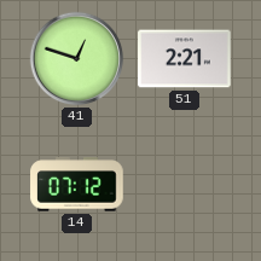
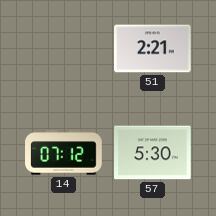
41: 12:48 -> none
57: none -> 5:30
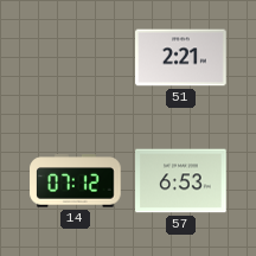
57: 5:30 -> 6:53
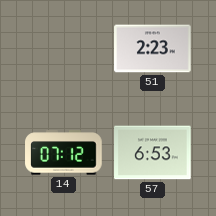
51: 2:21 -> 2:23
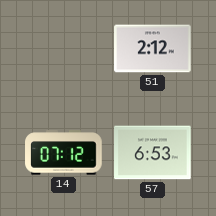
51: 2:23 -> 2:12
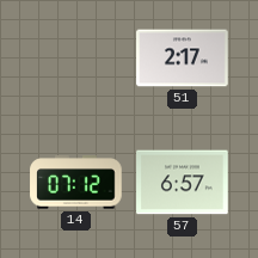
51: 2:12 -> 2:17
57: 6:53 -> 6:57
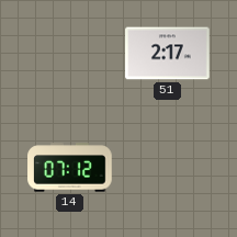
57: 6:57 -> none
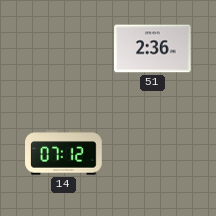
51: 2:17 -> 2:36
